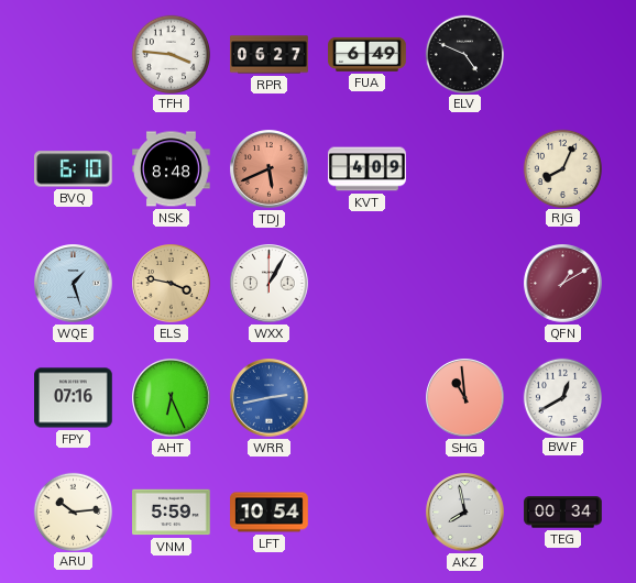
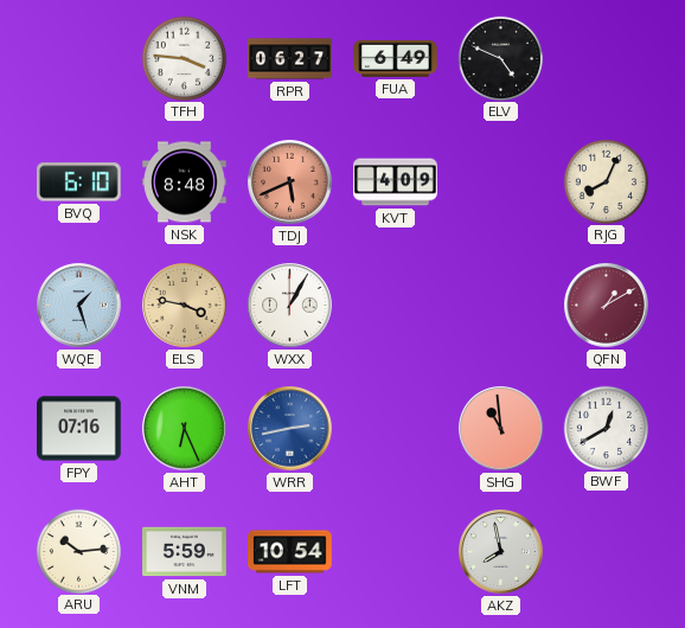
TEG: 00:34 -> none
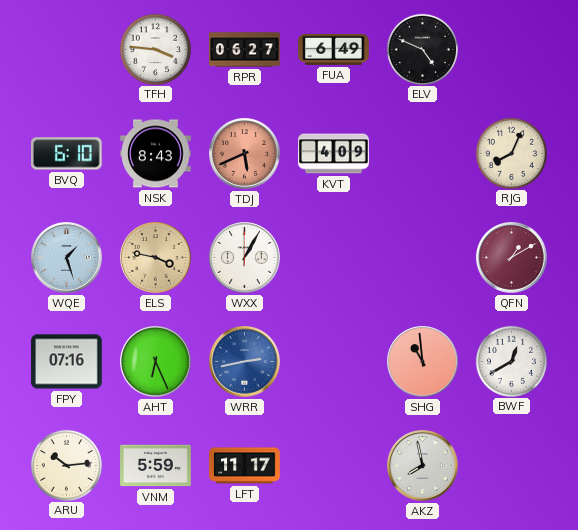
NSK: 8:48 -> 8:43
LFT: 10:54 -> 11:17
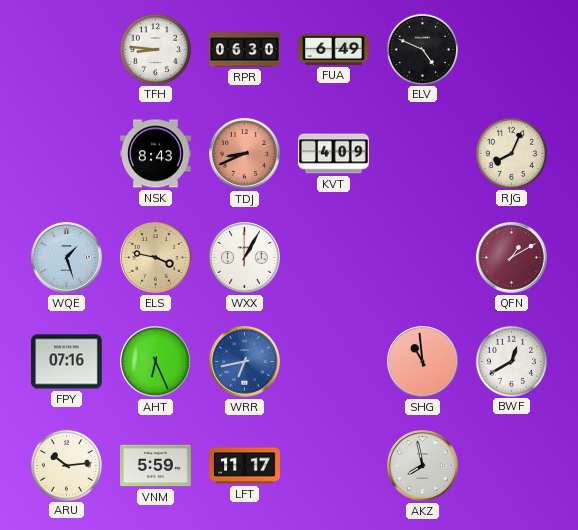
TFH: 3:46 -> 8:46
RPR: 06:27 -> 06:30
BVQ: 6:10 -> none
TDJ: 5:41 -> 8:41
WRR: 2:43 -> 6:43
